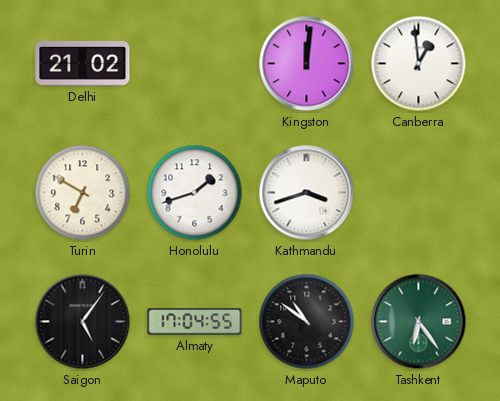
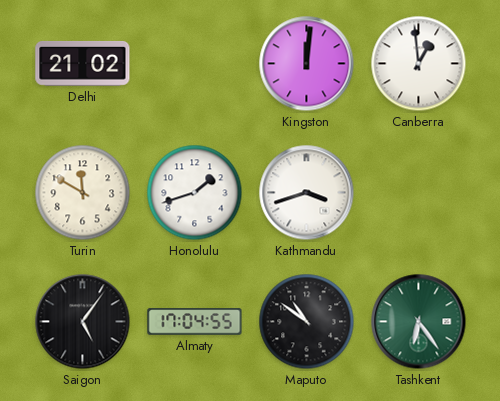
Turin: 6:50 -> 11:50
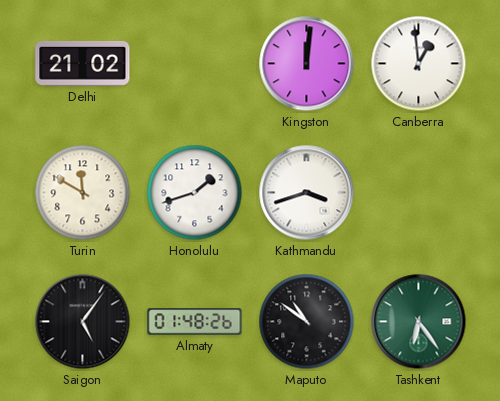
Almaty: 17:04 -> 01:48
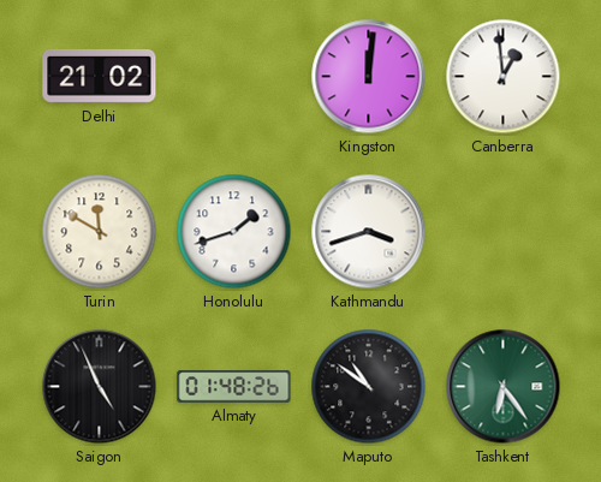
Saigon: 5:06 -> 4:56
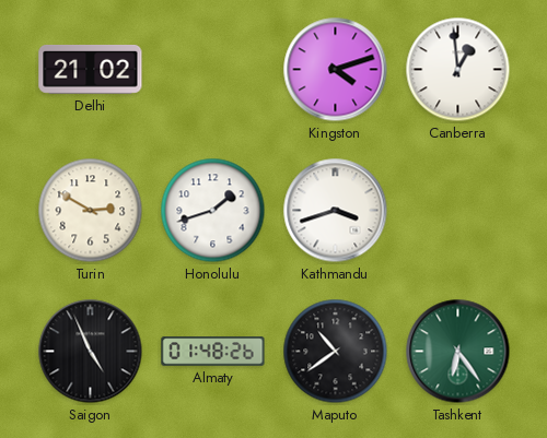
Kingston: 12:01 -> 4:12
Turin: 11:50 -> 2:50
Maputo: 10:51 -> 10:39
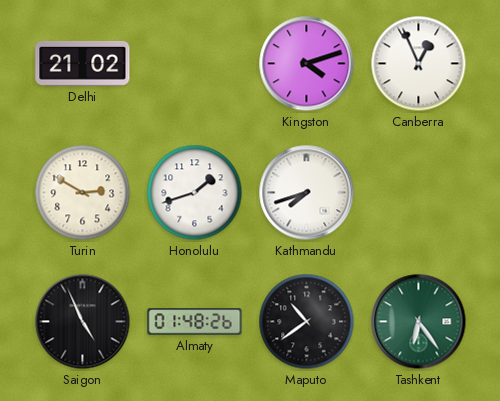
Canberra: 12:59 -> 12:56
Kathmandu: 3:42 -> 7:42
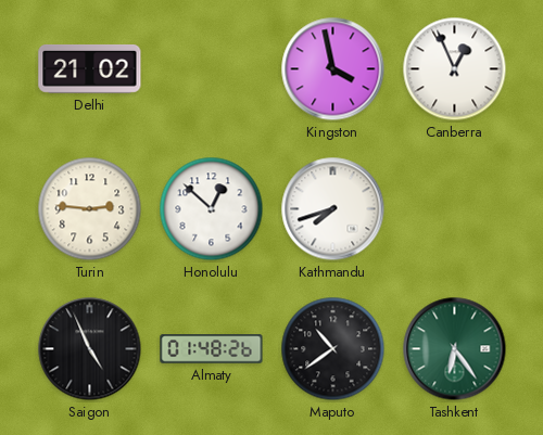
Kingston: 4:12 -> 3:58
Turin: 2:50 -> 2:46
Honolulu: 1:42 -> 12:52
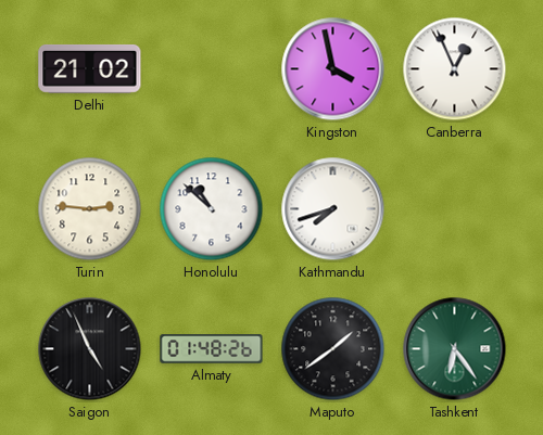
Honolulu: 12:52 -> 10:52
Maputo: 10:39 -> 1:39
